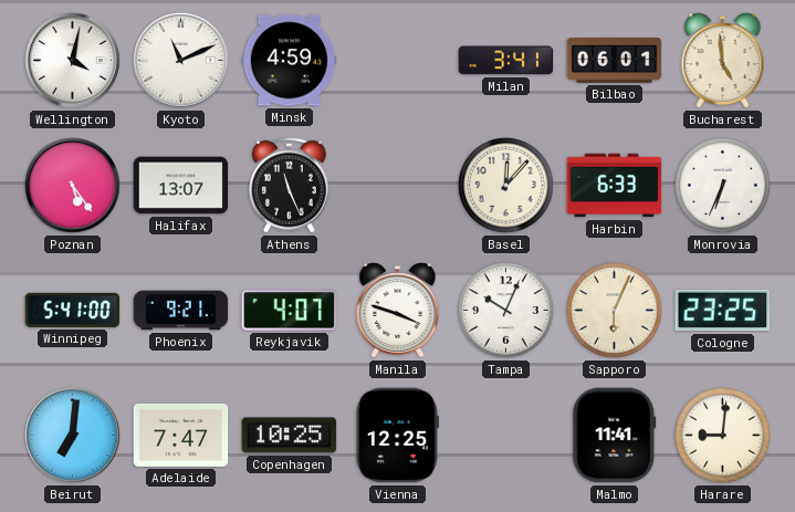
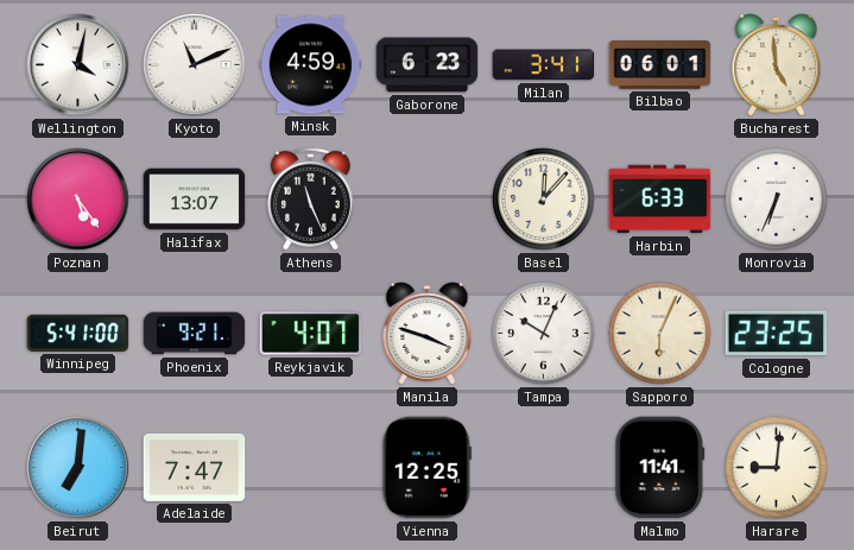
Gaborone: none -> 6:23
Copenhagen: 10:25 -> none
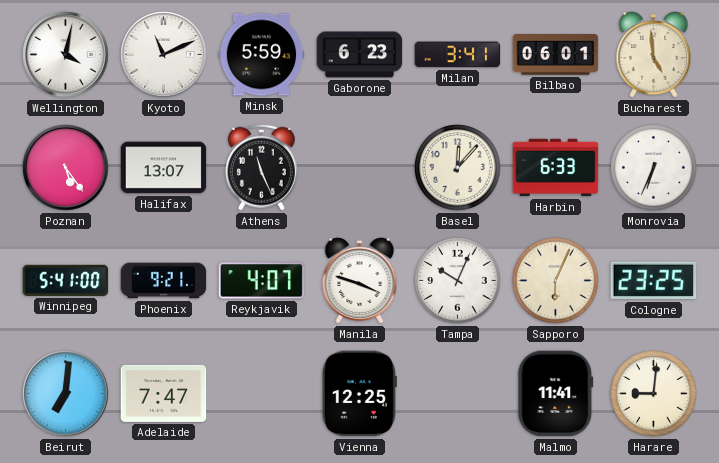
Minsk: 4:59 -> 5:59
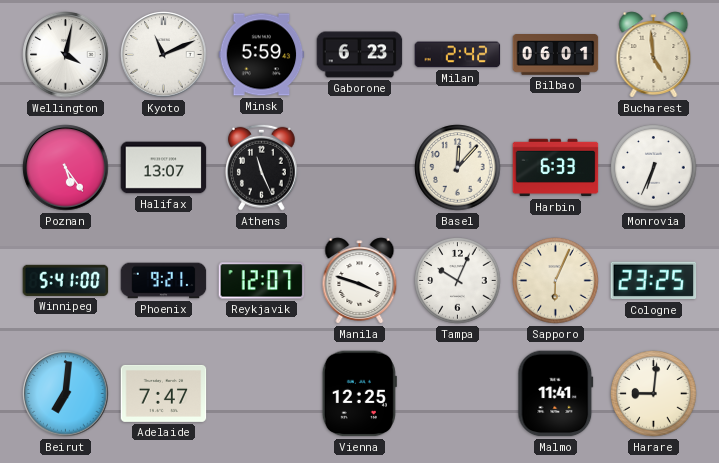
Milan: 3:41 -> 2:42
Reykjavik: 4:07 -> 12:07
